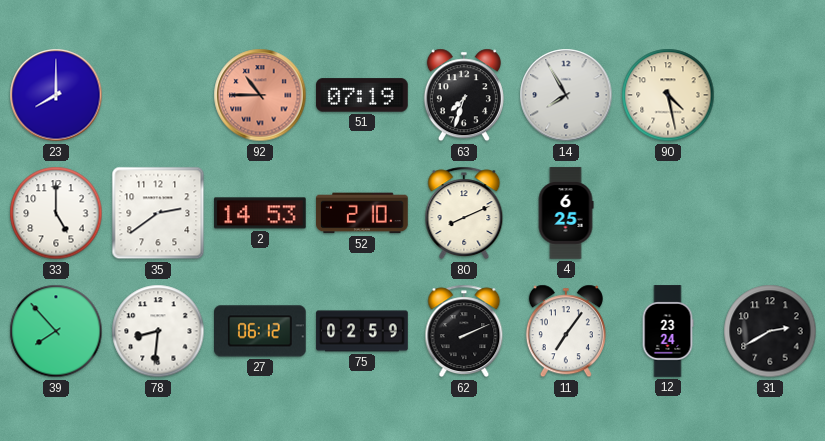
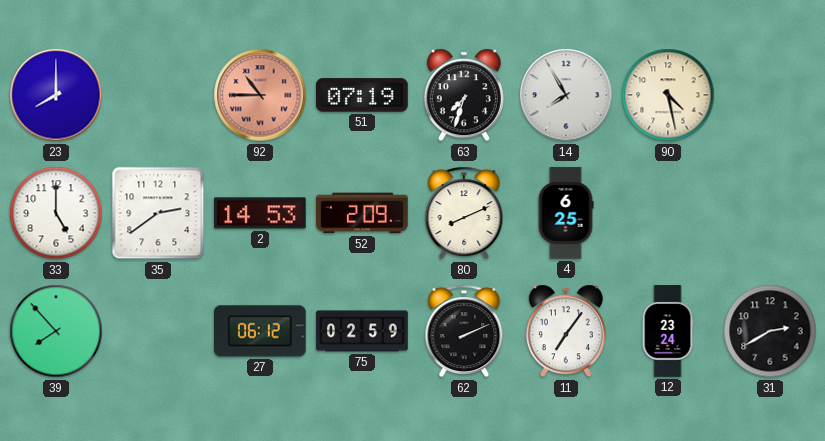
52: 2:10 -> 2:09
78: 8:31 -> none
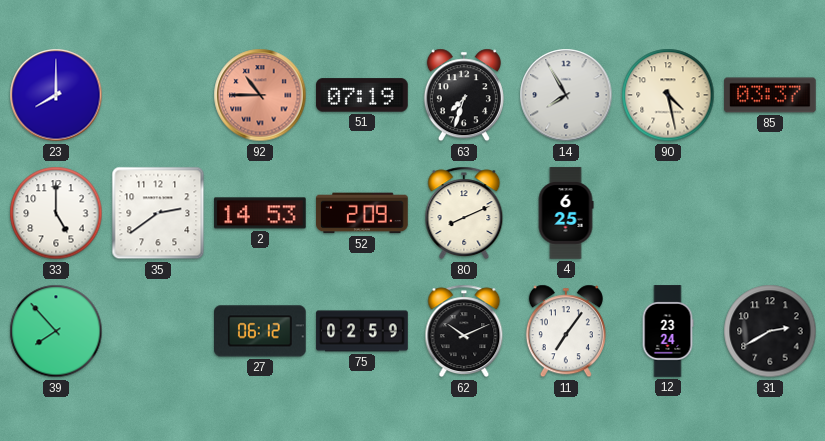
85: none -> 03:37
62: 2:11 -> 10:11
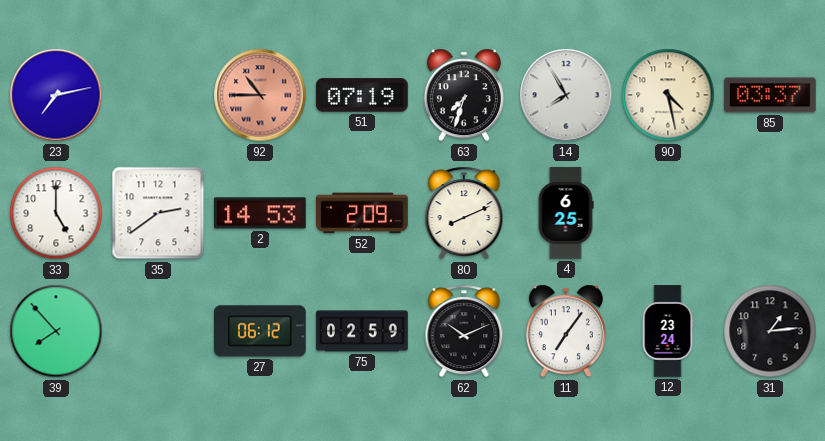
23: 8:00 -> 7:13
31: 2:40 -> 1:14
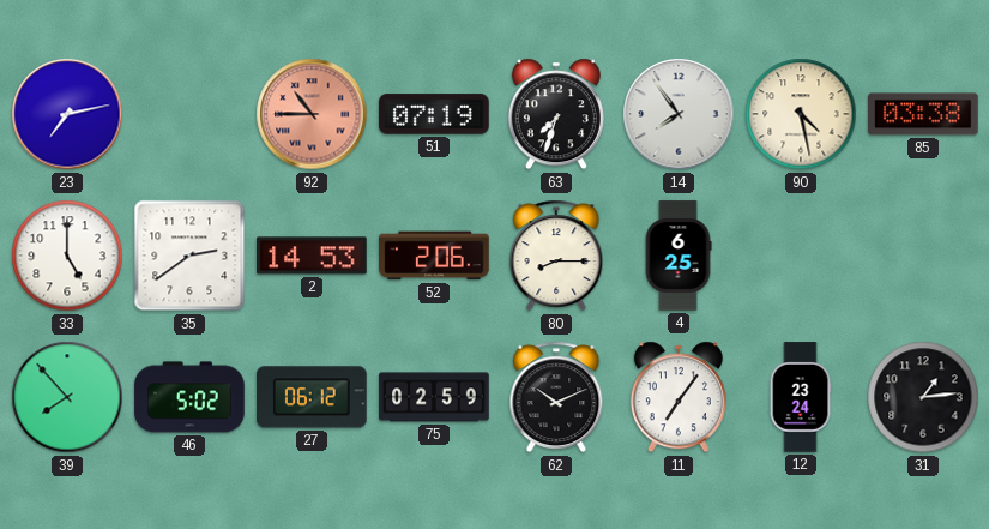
14: 7:55 -> 7:54
85: 03:37 -> 03:38
52: 2:09 -> 2:06
80: 8:11 -> 8:15
46: none -> 5:02
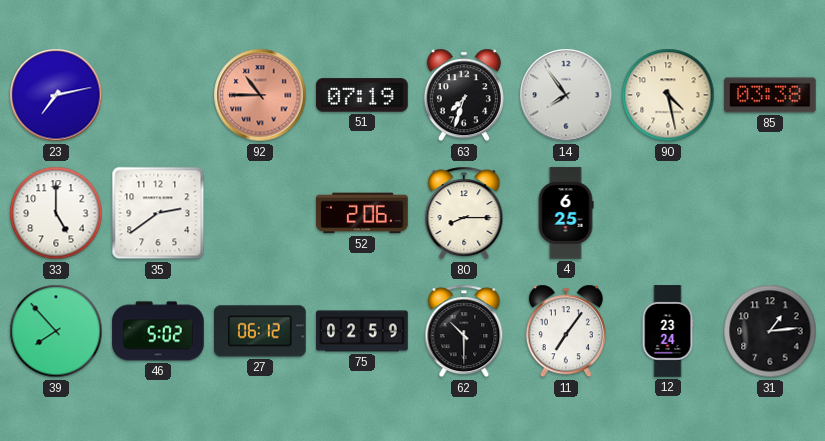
2: 14:53 -> none
62: 10:11 -> 10:30
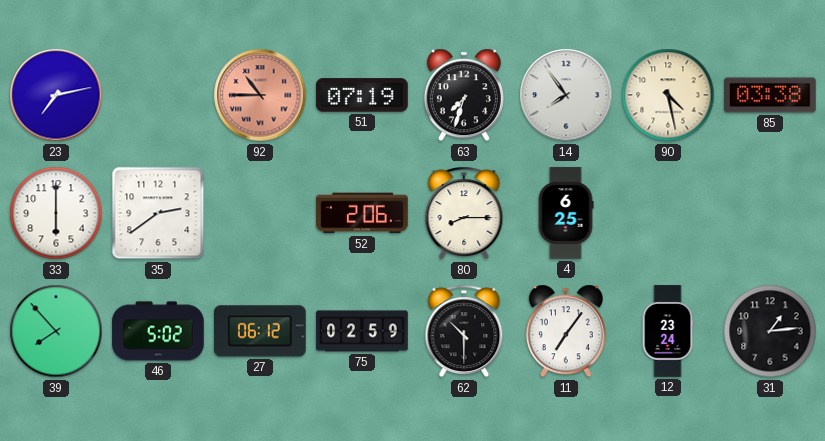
33: 5:00 -> 6:00
